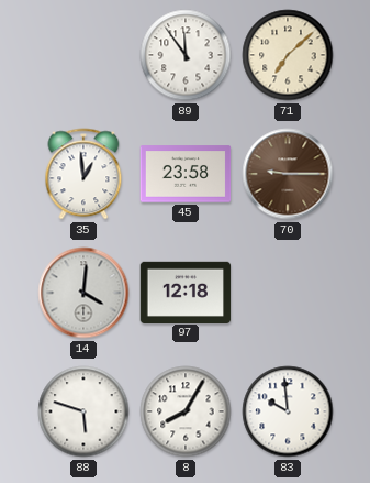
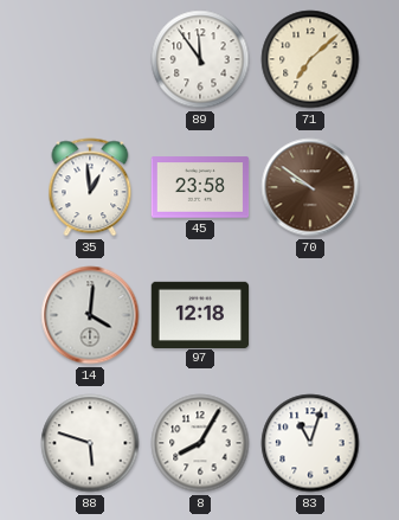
70: 9:15 -> 9:51
83: 9:59 -> 11:03
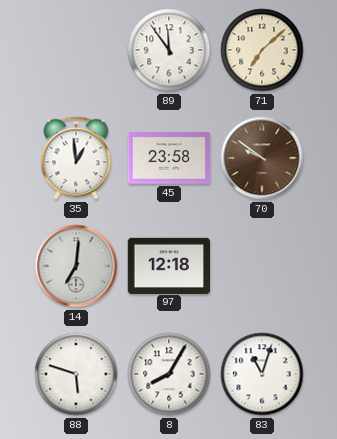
14: 4:01 -> 7:01
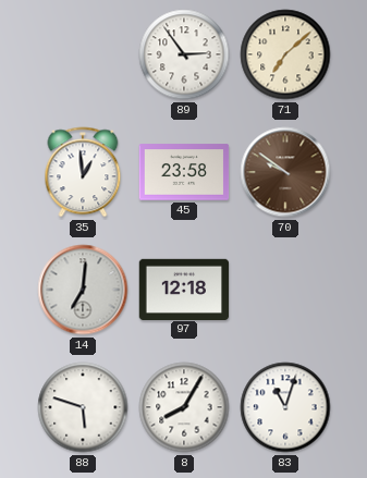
89: 11:54 -> 2:54
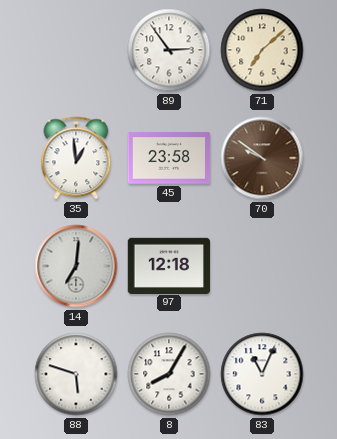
83: 11:03 -> 11:04
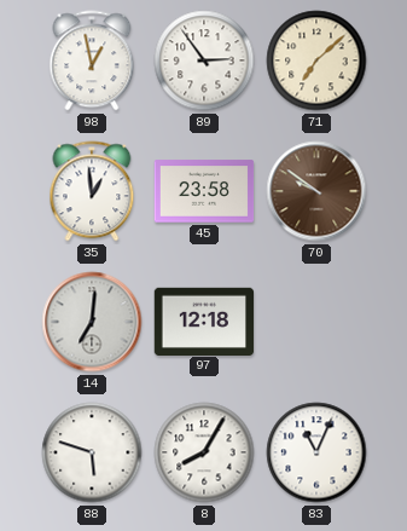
98: none -> 12:58
